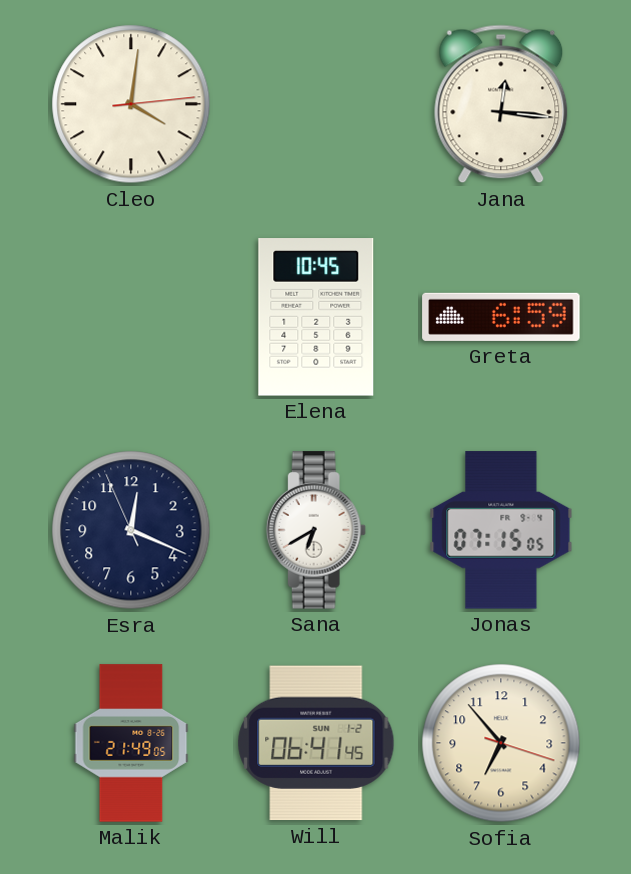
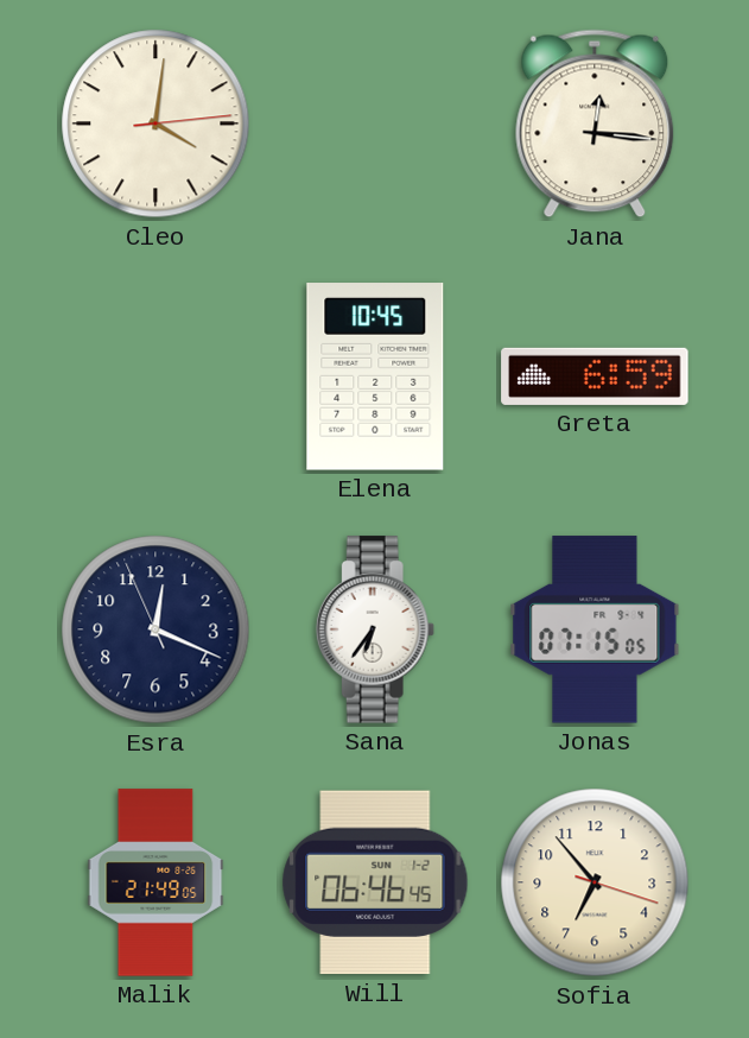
Sana: 6:40 -> 6:36
Will: 06:41 -> 06:46
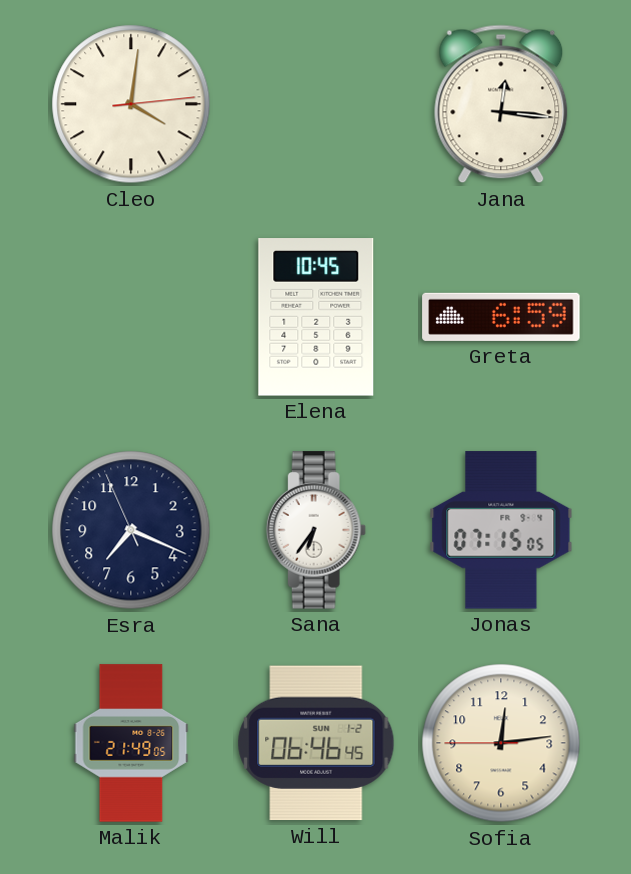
Esra: 12:18 -> 7:18
Sofia: 6:53 -> 12:13
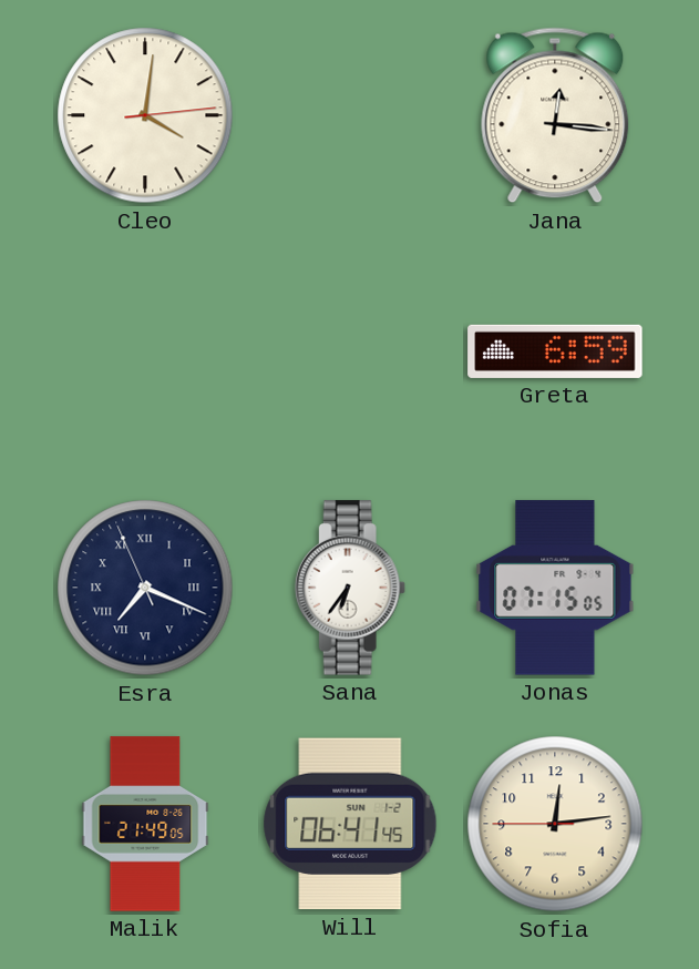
Elena: 10:45 -> none
Esra numerals: Arabic -> Roman
Will: 06:46 -> 06:41
